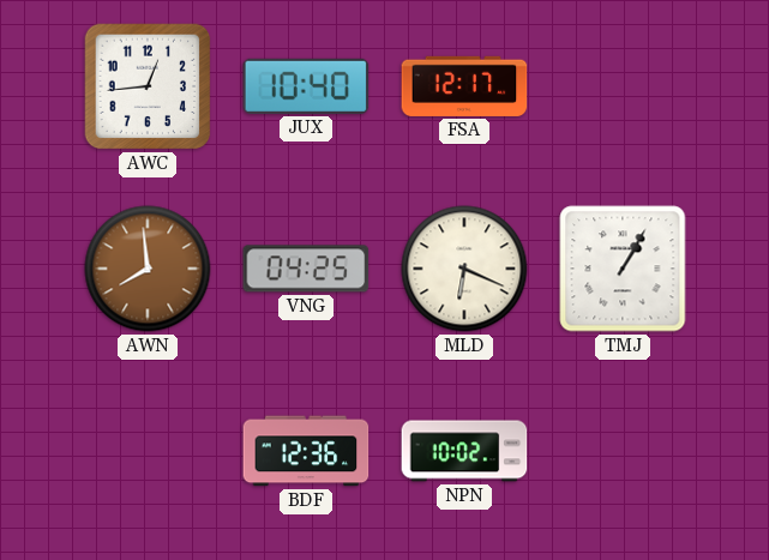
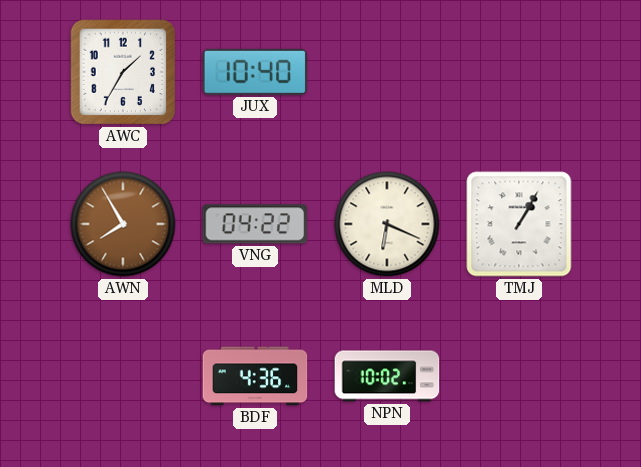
AWC: 12:44 -> 1:35
FSA: 12:17 -> none
AWN: 7:59 -> 7:55
VNG: 04:25 -> 04:22
BDF: 12:36 -> 4:36
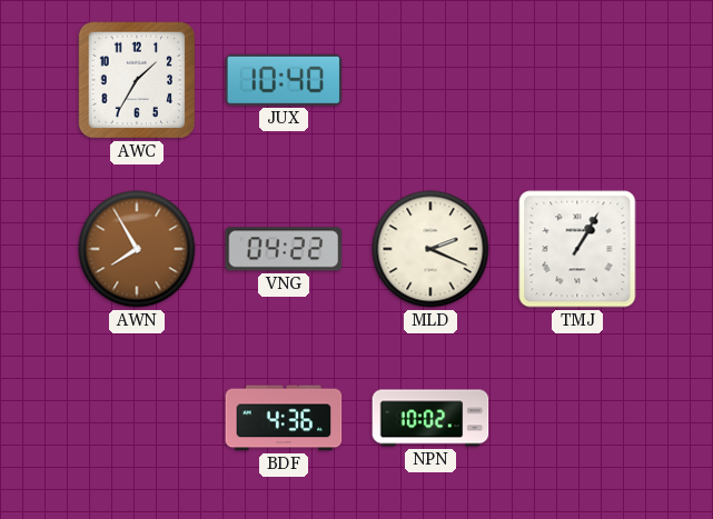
MLD: 6:19 -> 2:19
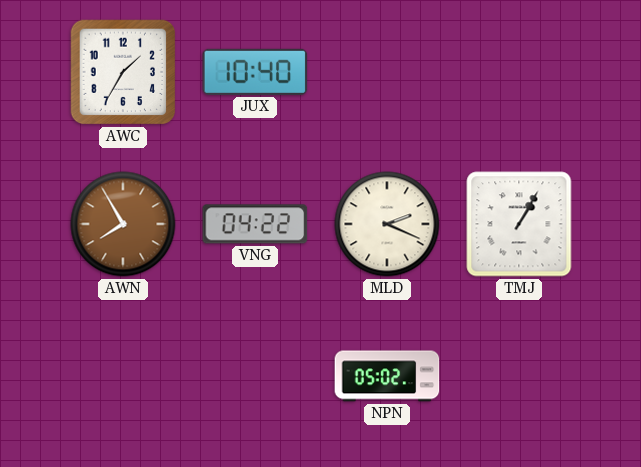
BDF: 4:36 -> none
NPN: 10:02 -> 05:02
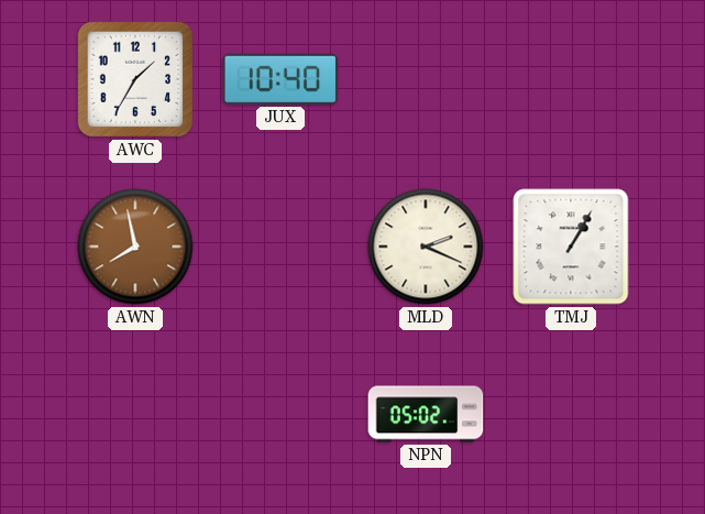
AWN: 7:55 -> 7:58
VNG: 04:22 -> none
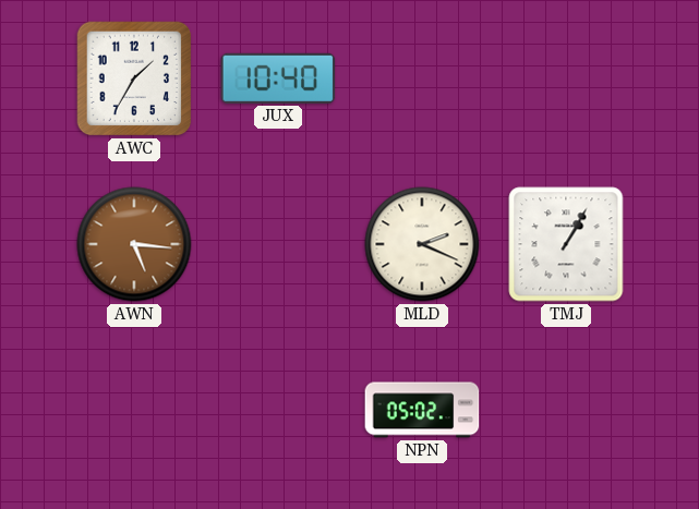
AWN: 7:58 -> 5:16
